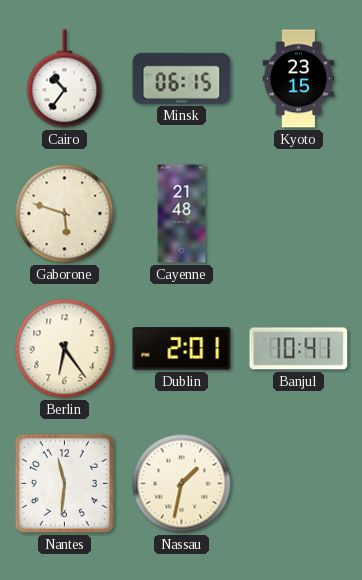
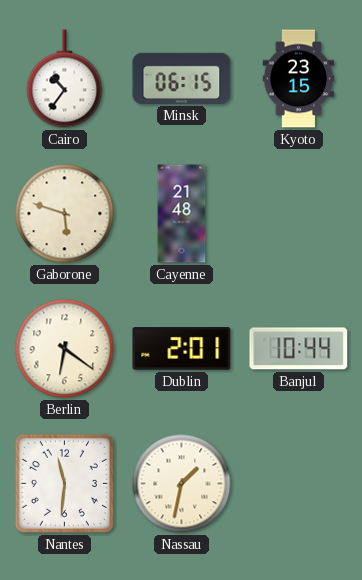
Berlin: 6:24 -> 6:21
Banjul: 10:41 -> 10:44
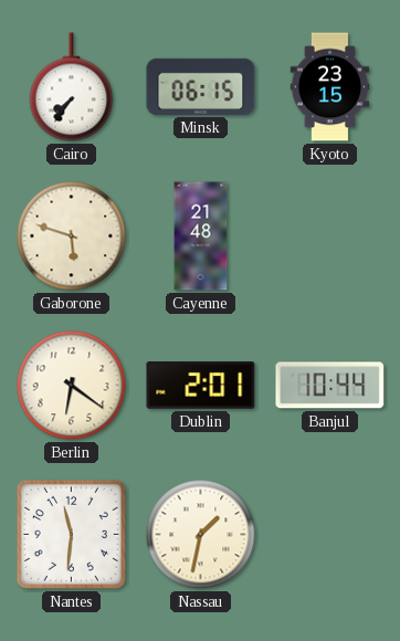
Cairo: 10:36 -> 7:36
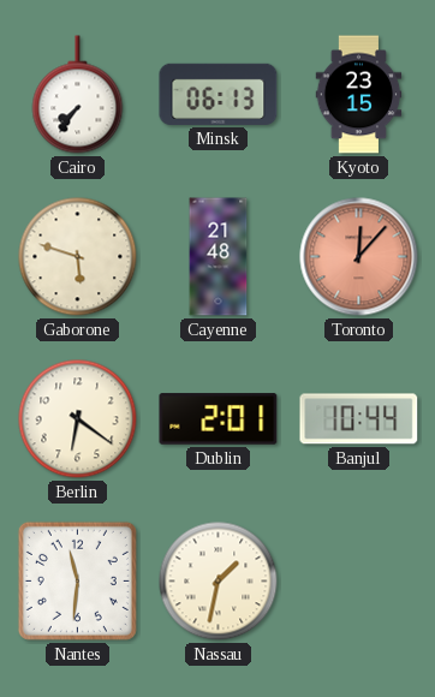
Minsk: 06:15 -> 06:13
Toronto: none -> 12:07
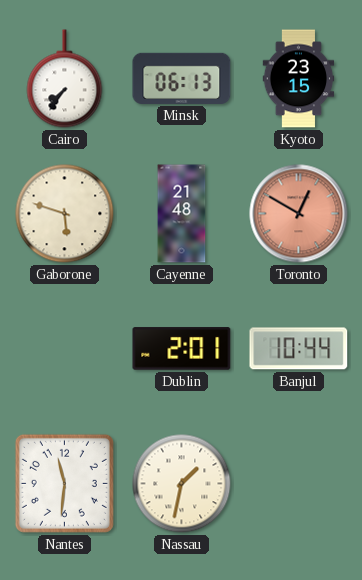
Toronto: 12:07 -> 12:50
Berlin: 6:21 -> none
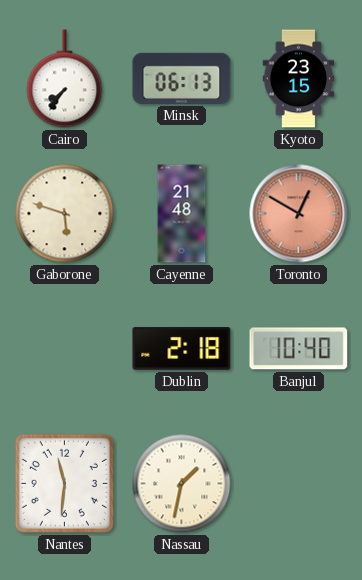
Dublin: 2:01 -> 2:18
Banjul: 10:44 -> 10:40
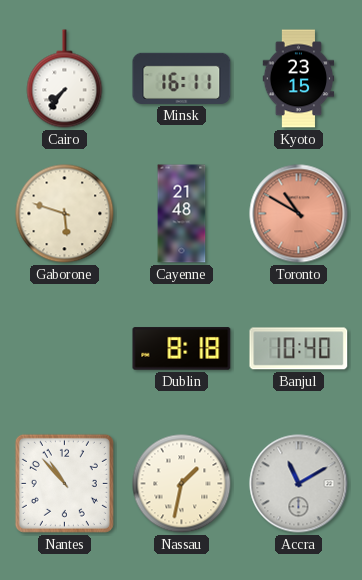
Minsk: 06:13 -> 16:11
Toronto: 12:50 -> 10:50
Dublin: 2:18 -> 8:18
Nantes: 11:31 -> 10:53
Accra: none -> 11:10
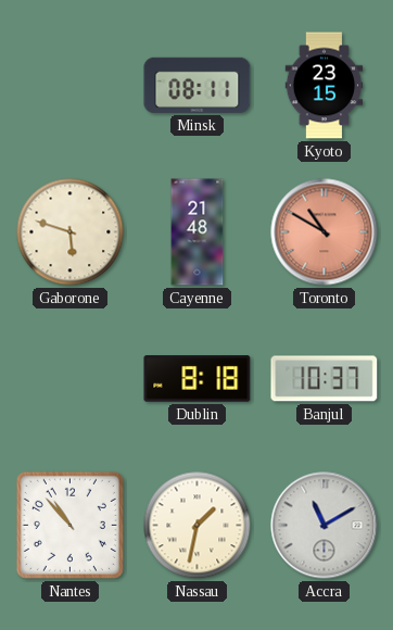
Cairo: 7:36 -> none
Minsk: 16:11 -> 08:11
Banjul: 10:40 -> 10:37
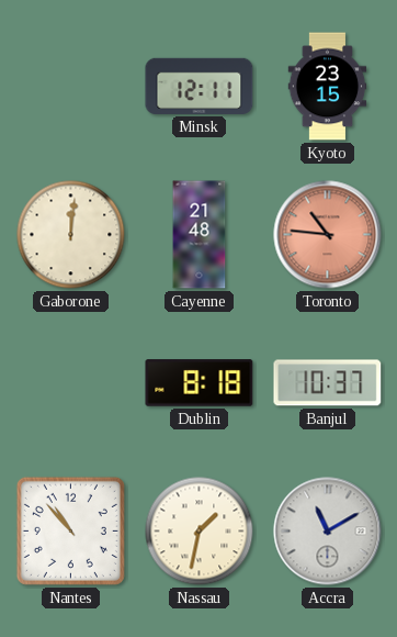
Minsk: 08:11 -> 12:11
Gaborone: 5:48 -> 12:01
Toronto: 10:50 -> 10:46
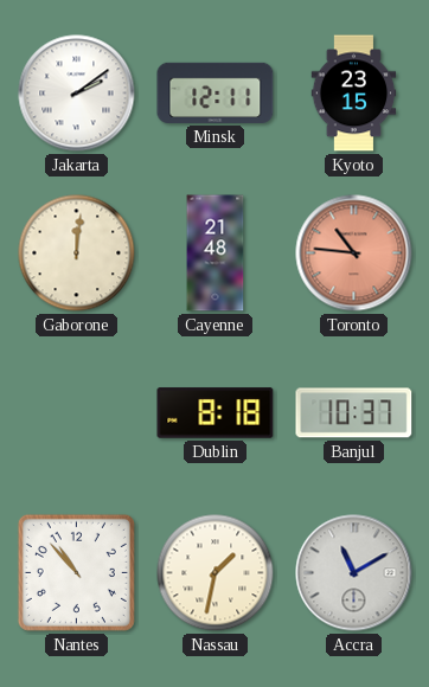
Jakarta: none -> 2:09
